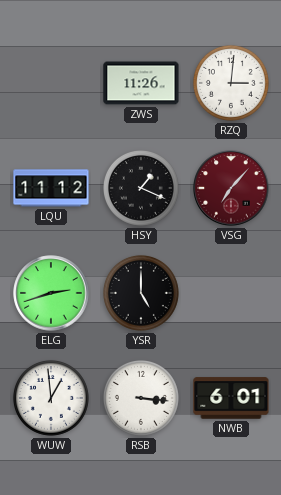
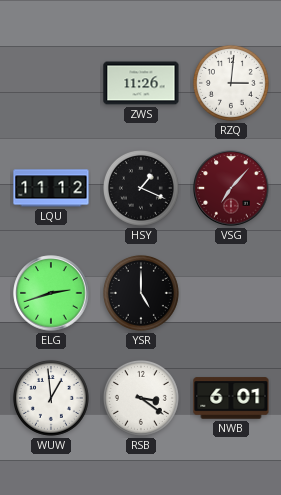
RSB: 3:16 -> 3:21
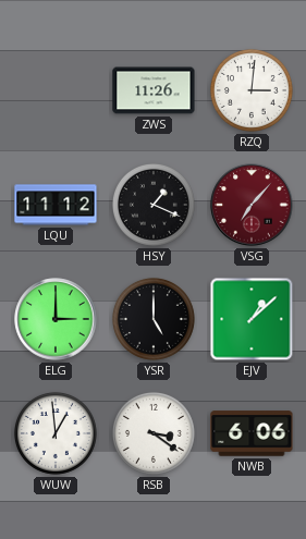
ELG: 2:42 -> 3:00
EJV: none -> 1:08
NWB: 6:01 -> 6:06
